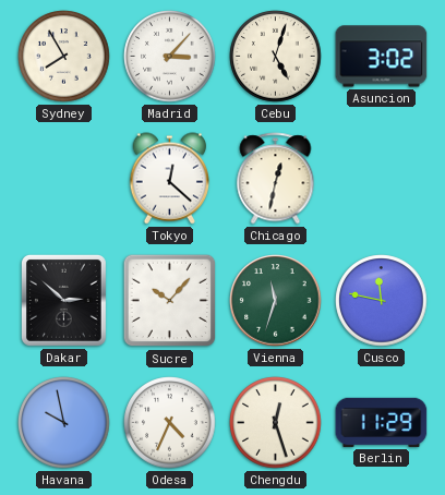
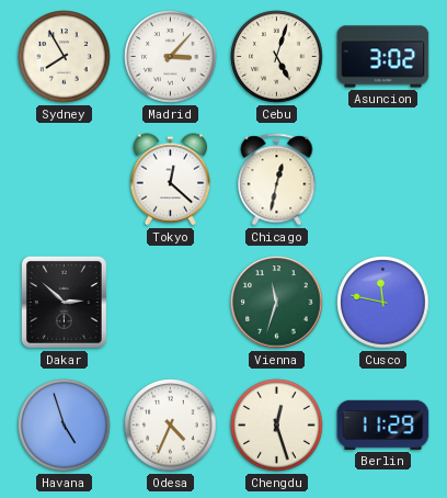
Sucre: 10:07 -> none
Havana: 9:58 -> 4:57
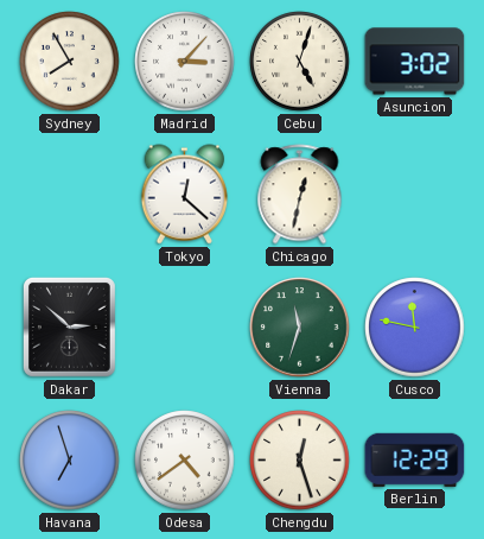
Havana: 4:57 -> 6:57
Odesa: 4:34 -> 4:39
Berlin: 11:29 -> 12:29
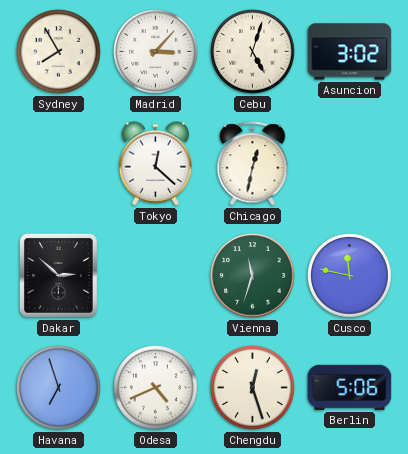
Odesa: 4:39 -> 4:41
Berlin: 12:29 -> 5:06
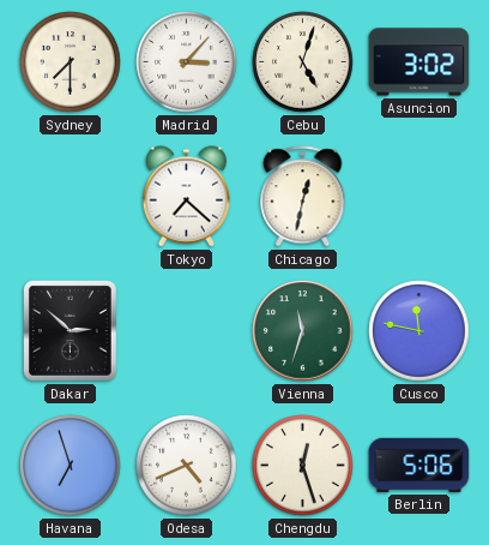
Sydney: 7:55 -> 7:30
Tokyo: 12:22 -> 7:22
